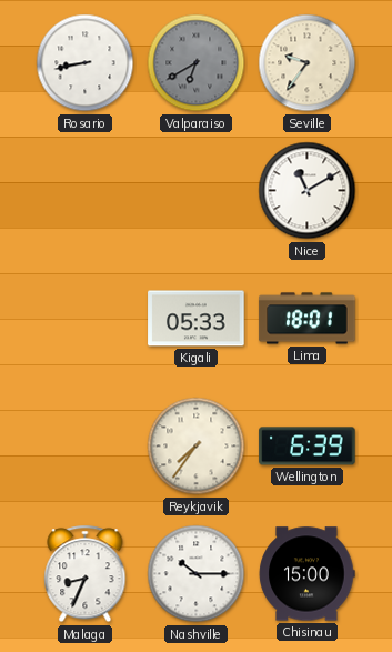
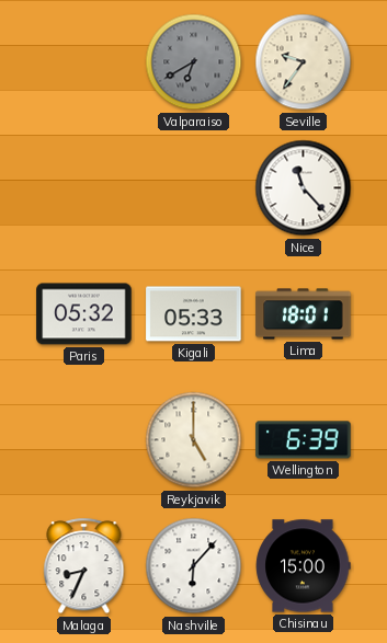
Rosario: 8:43 -> none
Nice: 11:10 -> 11:23
Paris: none -> 05:32
Reykjavik: 7:36 -> 5:00
Nashville: 10:15 -> 6:07
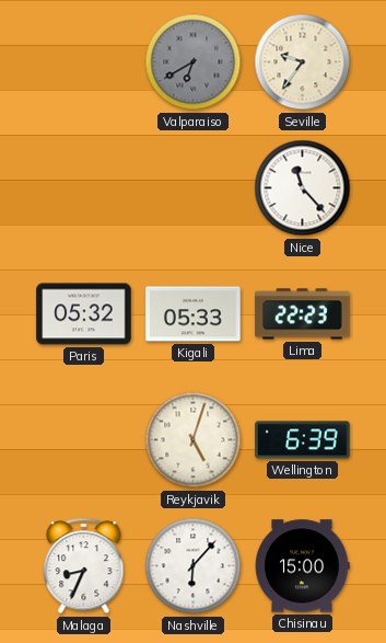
Lima: 18:01 -> 22:23
Reykjavik: 5:00 -> 5:03
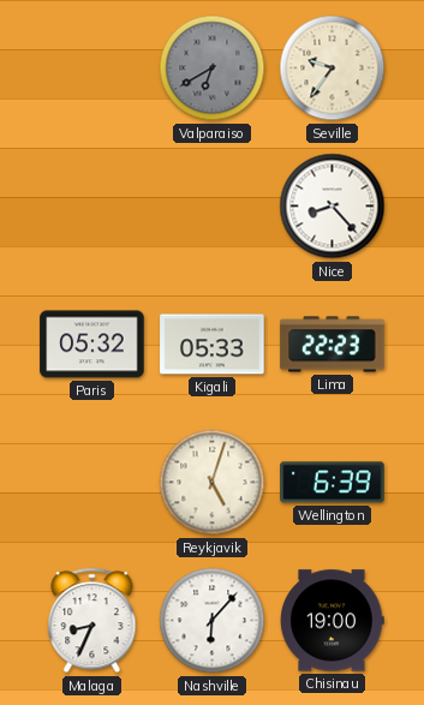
Nice: 11:23 -> 8:23
Chisinau: 15:00 -> 19:00
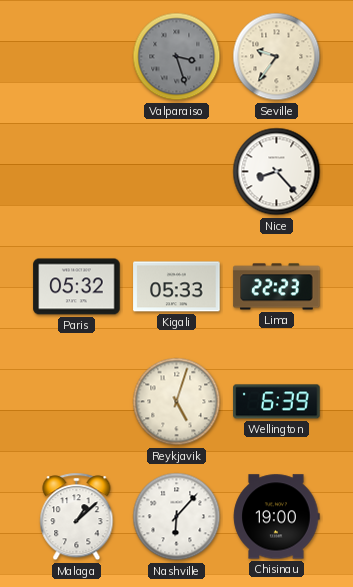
Valparaiso: 6:40 -> 3:27
Malaga: 8:34 -> 1:08
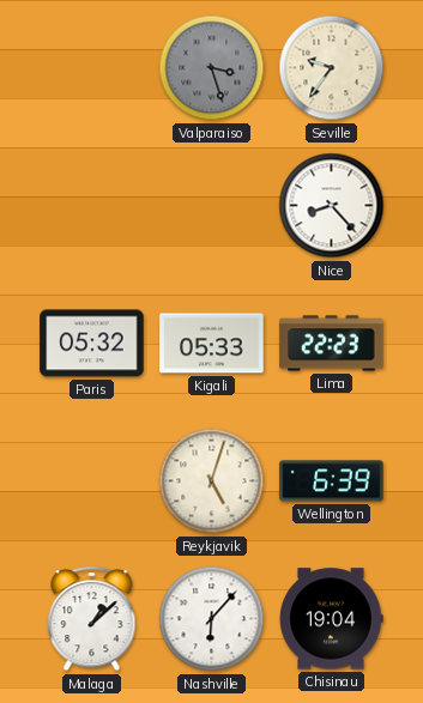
Chisinau: 19:00 -> 19:04
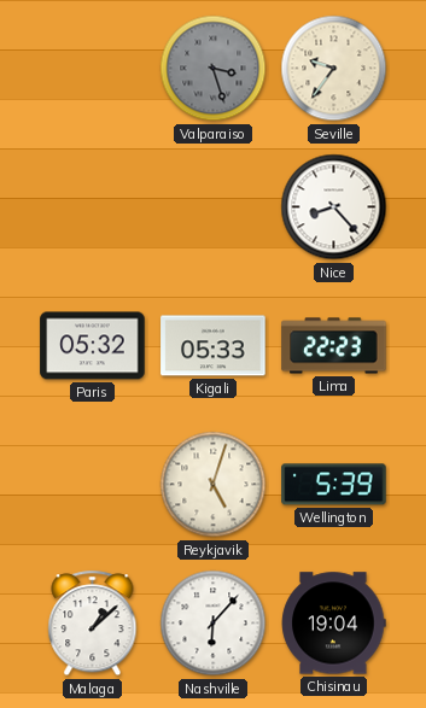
Wellington: 6:39 -> 5:39
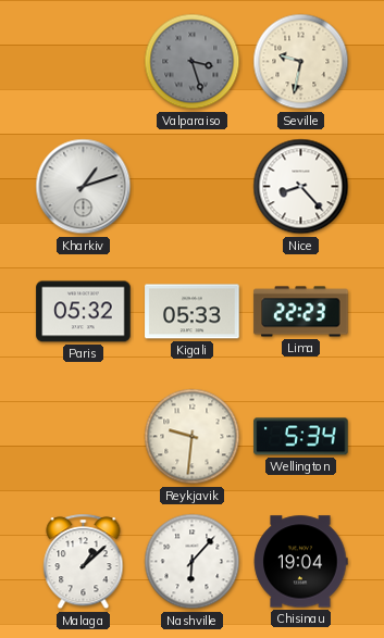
Seville: 9:36 -> 9:32
Kharkiv: none -> 1:12
Reykjavik: 5:03 -> 9:31
Wellington: 5:39 -> 5:34
